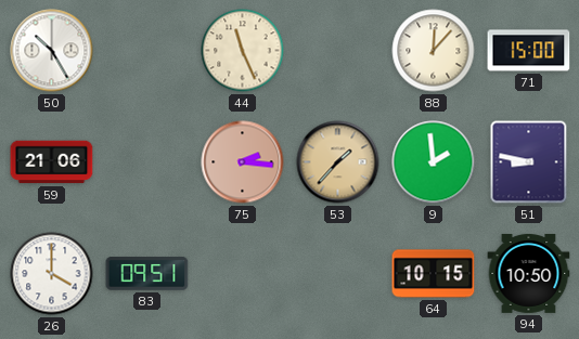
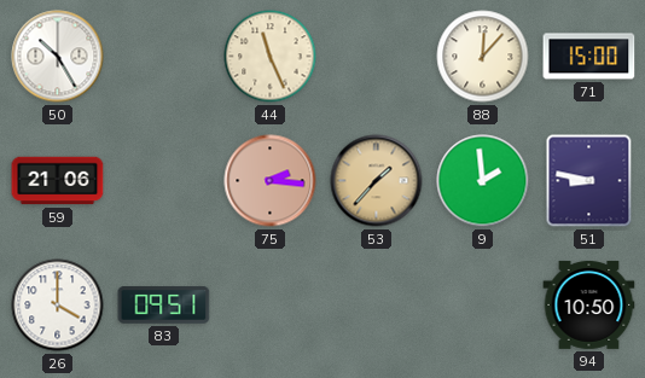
64: 10:15 -> none
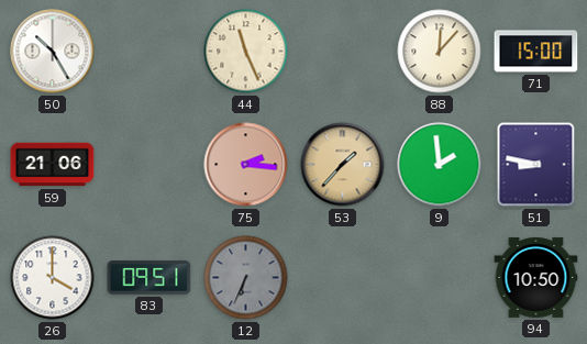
12: none -> 6:34
